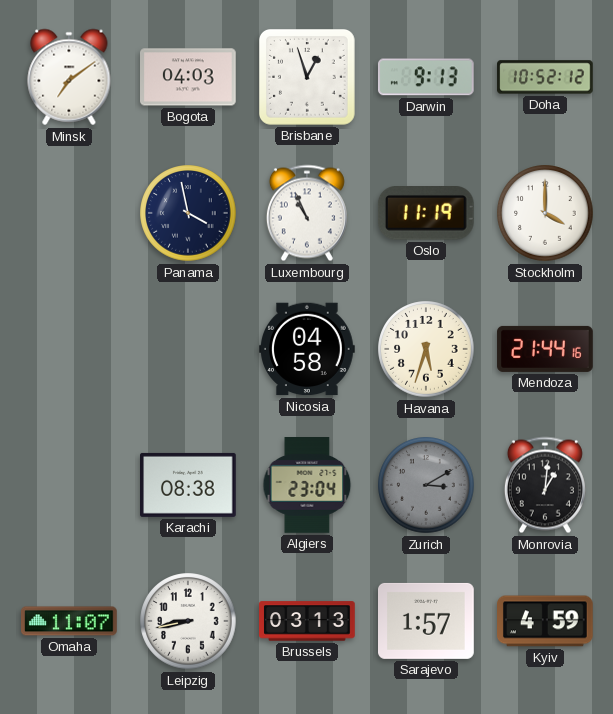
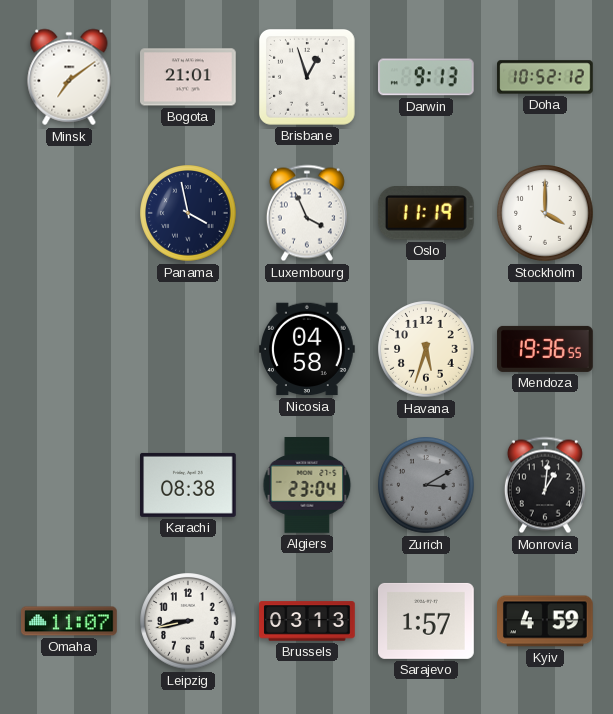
Bogota: 04:03 -> 21:01
Luxembourg: 10:56 -> 3:56
Mendoza: 21:44 -> 19:36
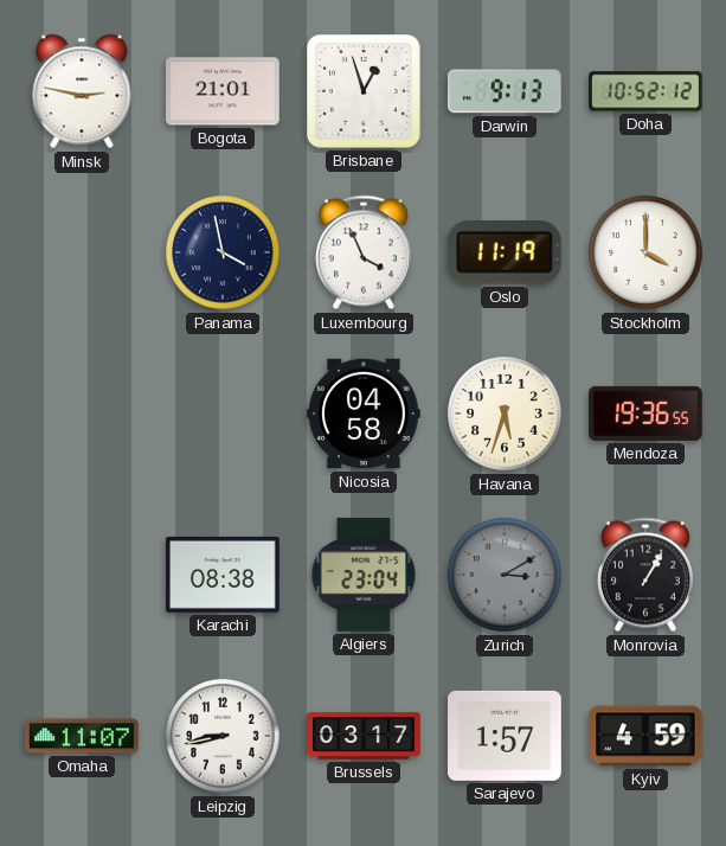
Minsk: 7:09 -> 2:47
Monrovia: 1:01 -> 1:05
Brussels: 03:13 -> 03:17
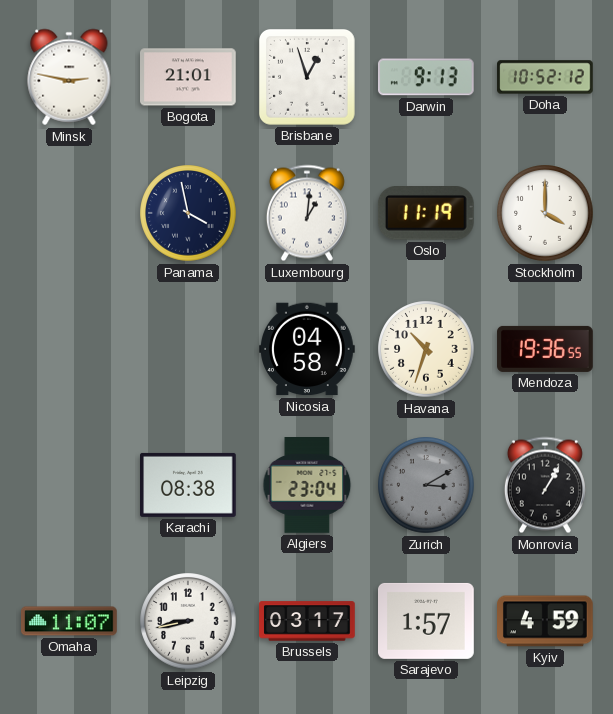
Luxembourg: 3:56 -> 1:01
Havana: 5:33 -> 10:33
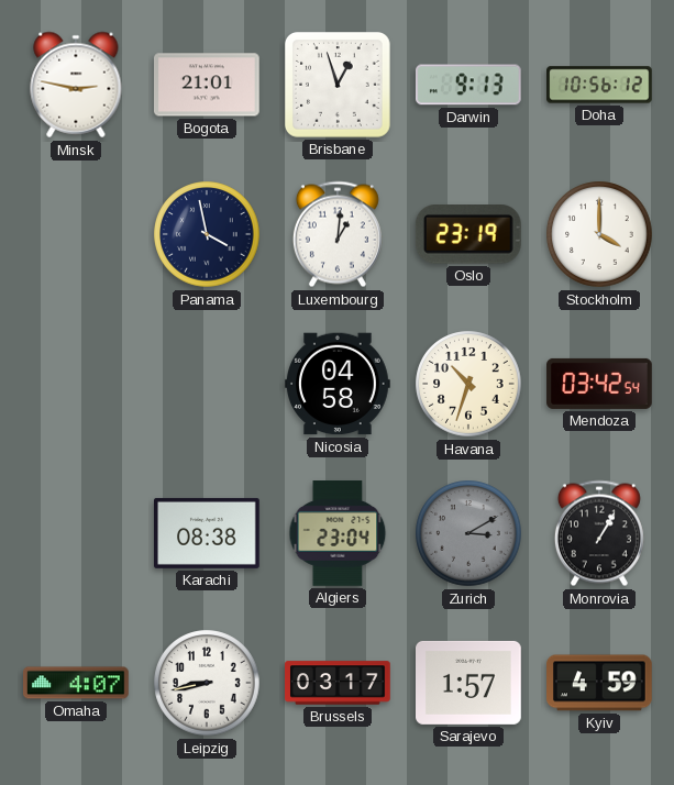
Doha: 10:52 -> 10:56
Oslo: 11:19 -> 23:19
Mendoza: 19:36 -> 03:42
Omaha: 11:07 -> 4:07
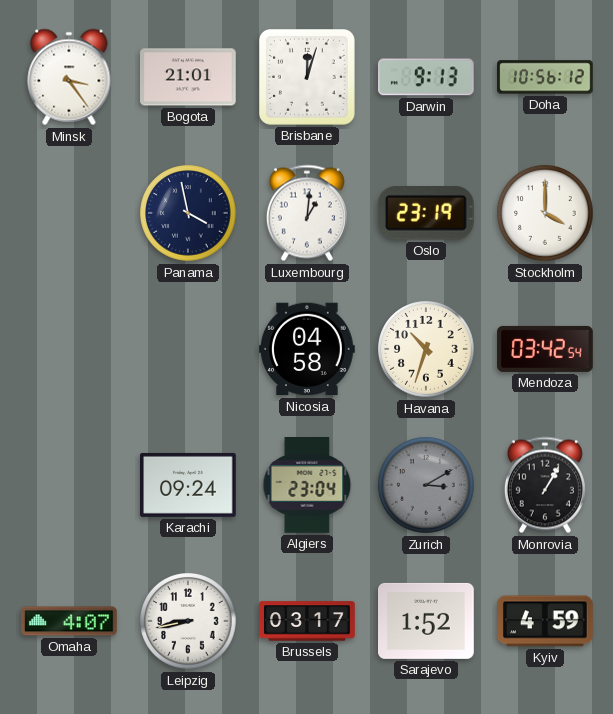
Minsk: 2:47 -> 3:24
Brisbane: 12:57 -> 12:03
Karachi: 08:38 -> 09:24
Sarajevo: 1:57 -> 1:52
